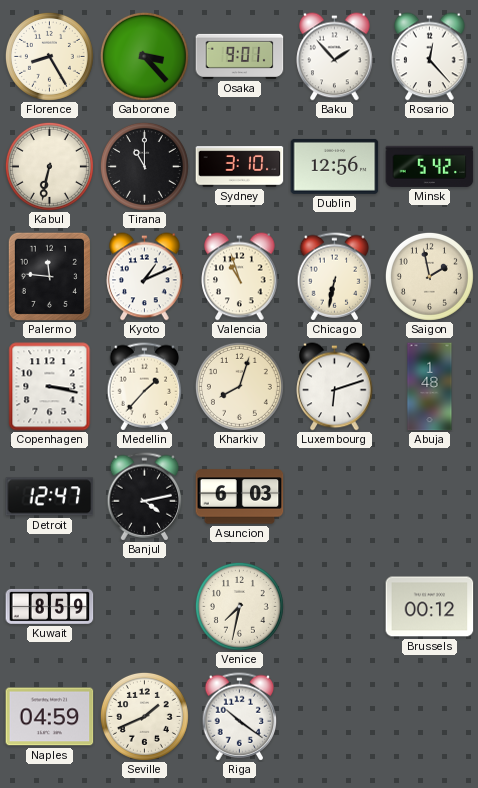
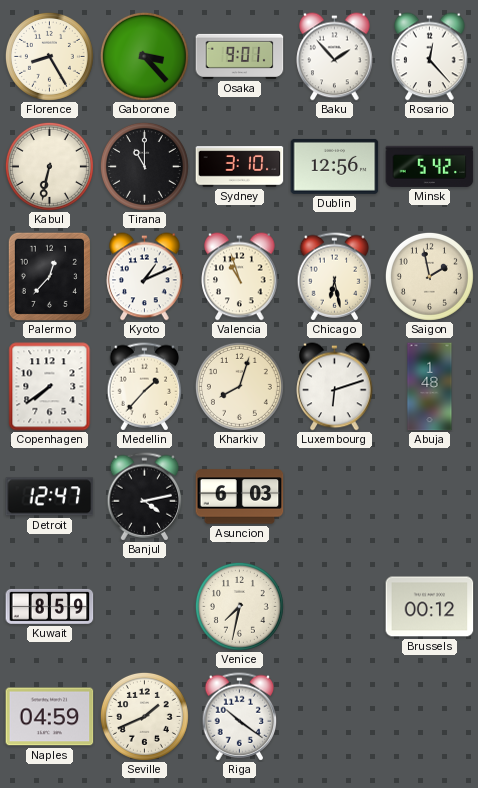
Palermo: 11:46 -> 12:37
Chicago: 6:32 -> 6:28
Copenhagen: 3:17 -> 7:39
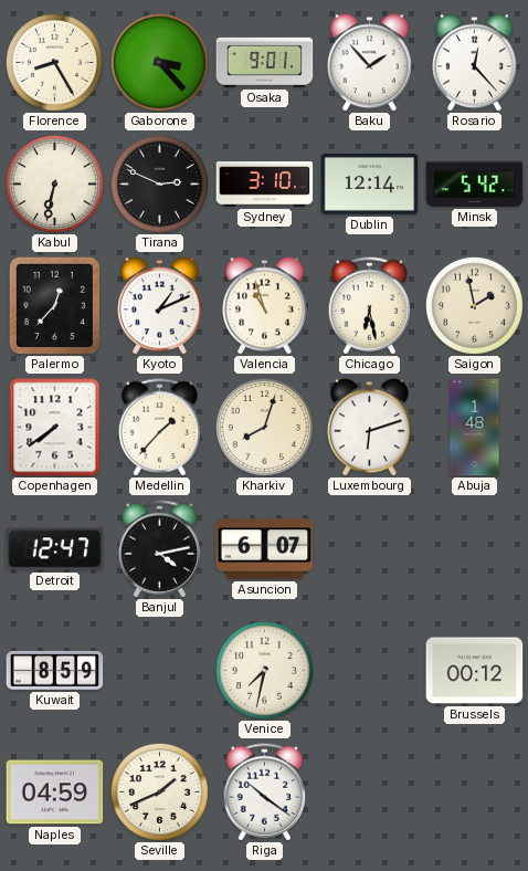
Tirana: 11:00 -> 2:49
Dublin: 12:56 -> 12:14
Asuncion: 6:03 -> 6:07
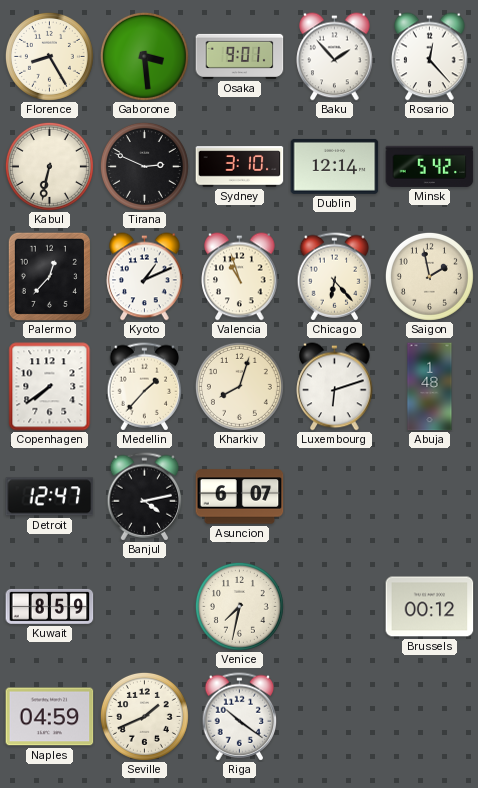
Gaborone: 3:23 -> 3:29
Chicago: 6:28 -> 6:23
